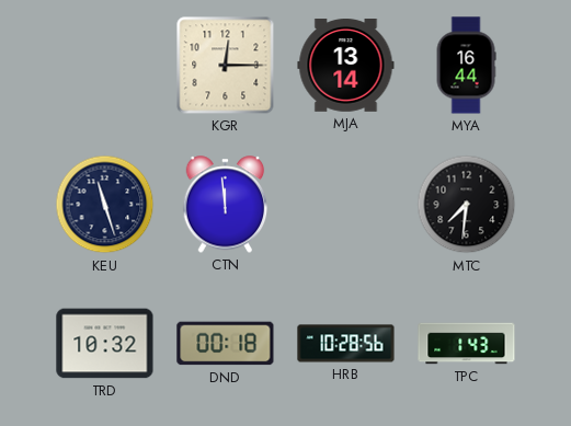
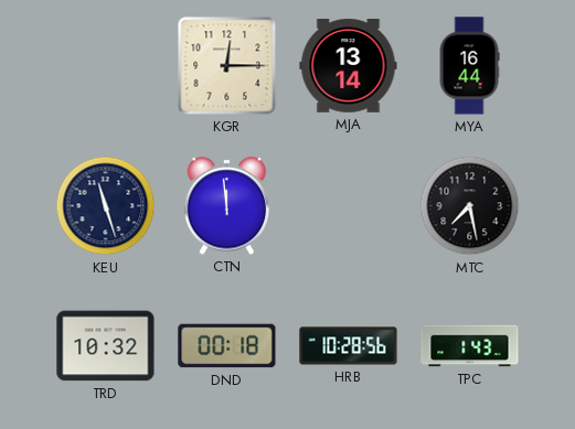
MTC: 7:31 -> 7:28
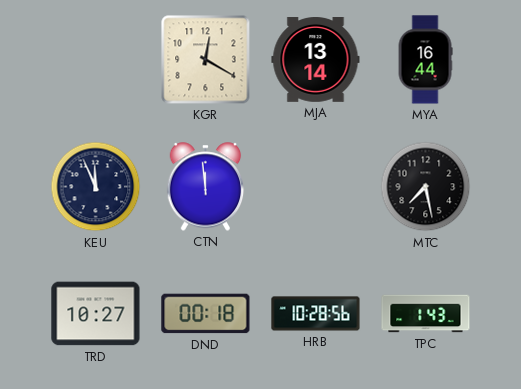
KGR: 12:15 -> 12:20
KEU: 11:27 -> 11:56
TRD: 10:32 -> 10:27
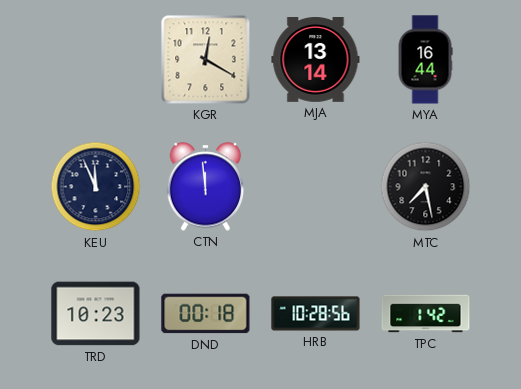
TRD: 10:27 -> 10:23
TPC: 1:43 -> 1:42
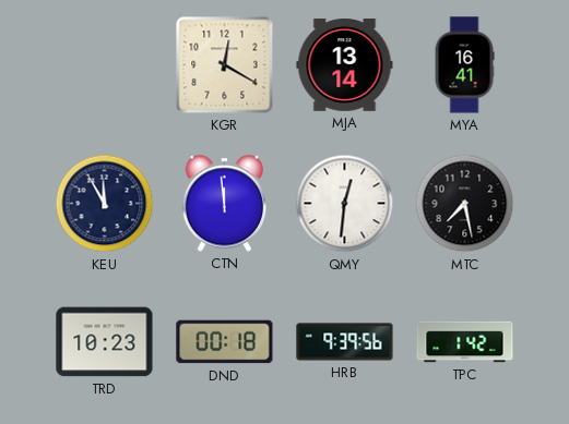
MYA: 16:44 -> 16:41
KEU: 11:56 -> 11:55
QMY: none -> 12:31
HRB: 10:28 -> 9:39
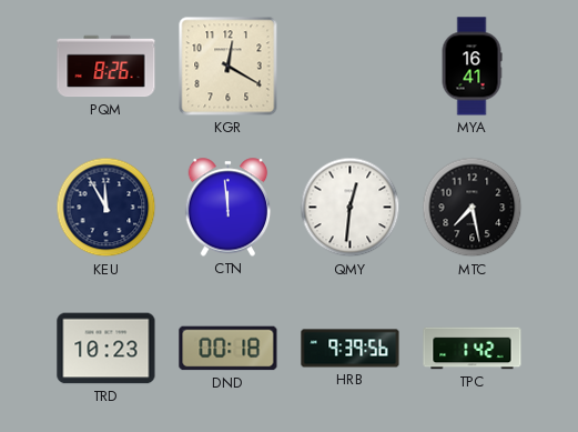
PQM: none -> 8:26
MJA: 13:14 -> none
